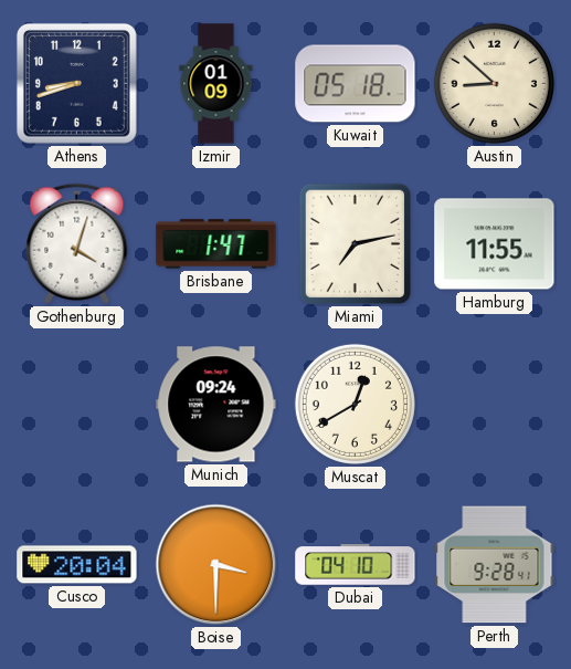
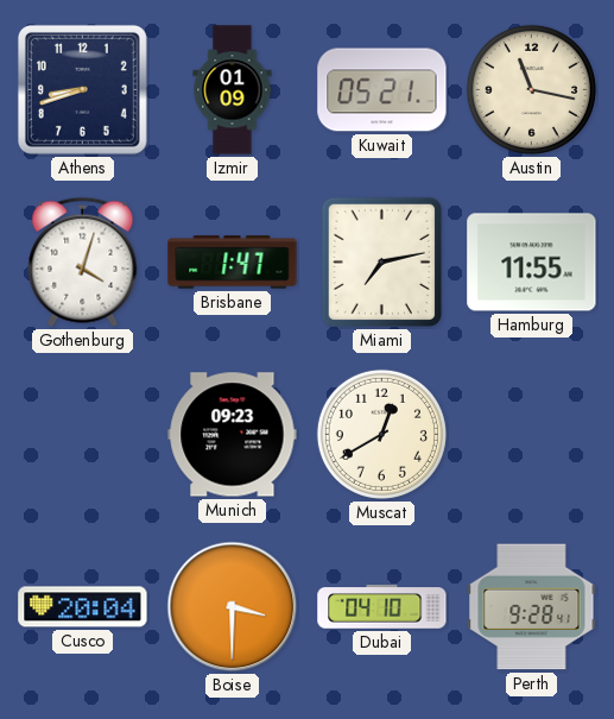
Kuwait: 05:18 -> 05:21
Austin: 8:52 -> 11:17
Munich: 09:24 -> 09:23
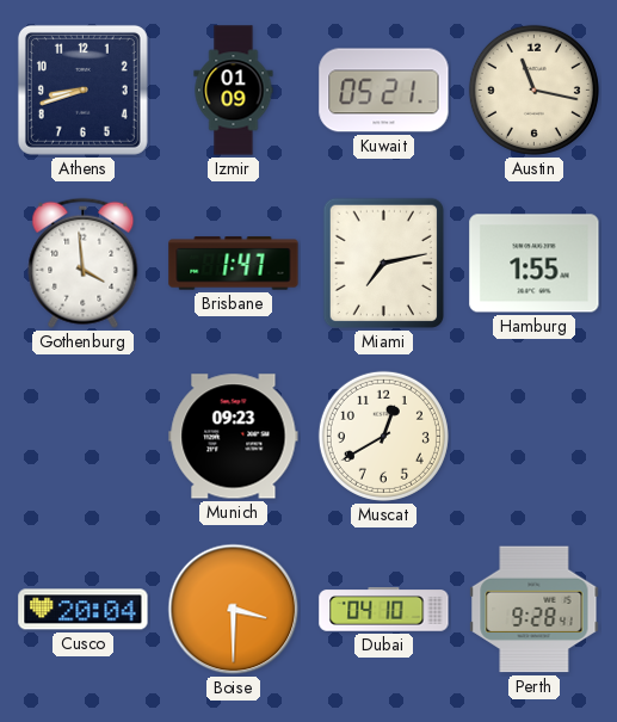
Gothenburg: 4:03 -> 3:59
Hamburg: 11:55 -> 1:55
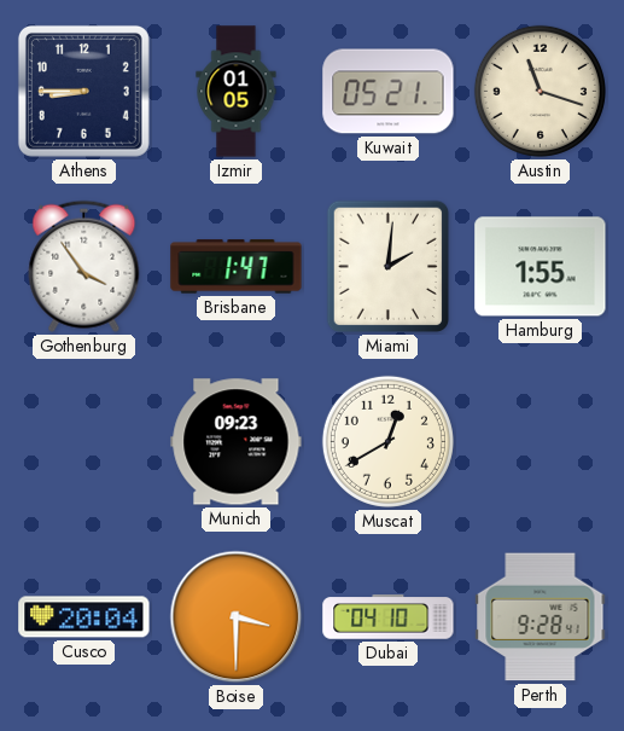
Athens: 8:42 -> 8:45
Izmir: 01:09 -> 01:05
Austin: 11:17 -> 11:18
Gothenburg: 3:59 -> 3:54
Miami: 7:13 -> 2:01
